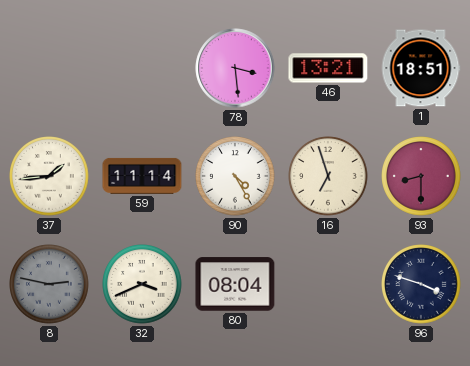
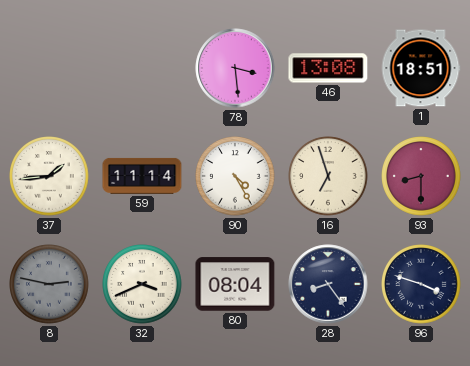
46: 13:21 -> 13:08
28: none -> 8:24
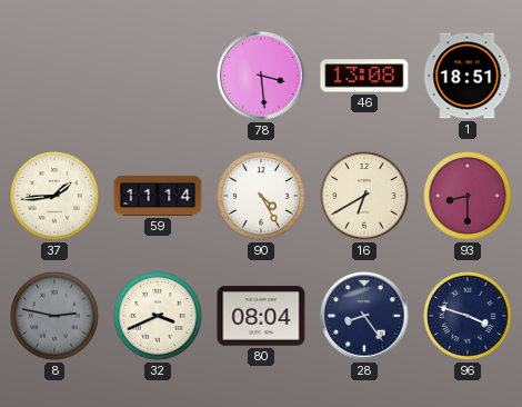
16: 6:57 -> 6:40
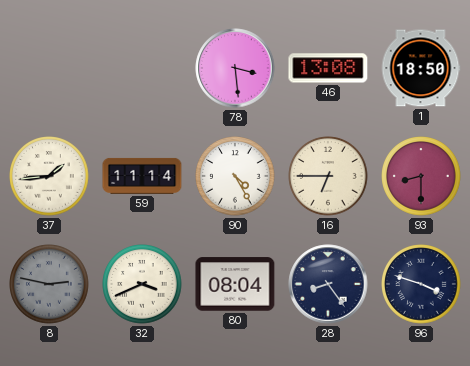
1: 18:51 -> 18:50
16: 6:40 -> 6:45
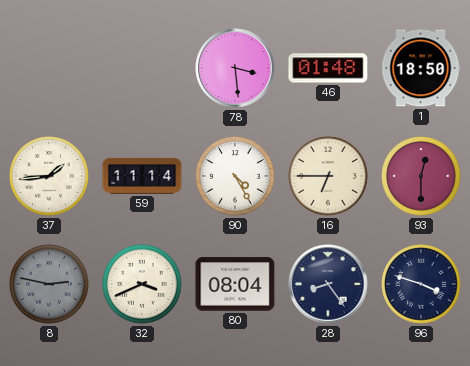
46: 13:08 -> 01:48
93: 8:30 -> 12:30
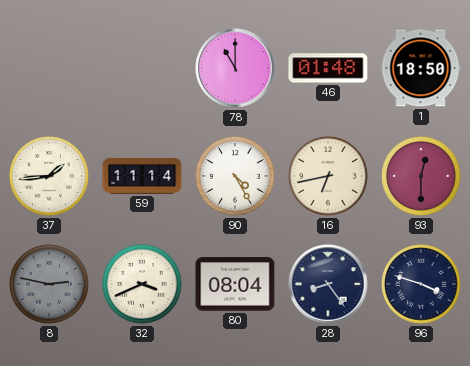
78: 3:29 -> 11:00
16: 6:45 -> 6:43
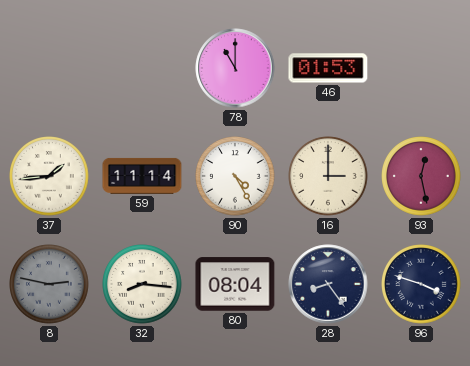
46: 01:48 -> 01:53
1: 18:50 -> none
16: 6:43 -> 3:00
93: 12:30 -> 12:28
32: 3:41 -> 8:16
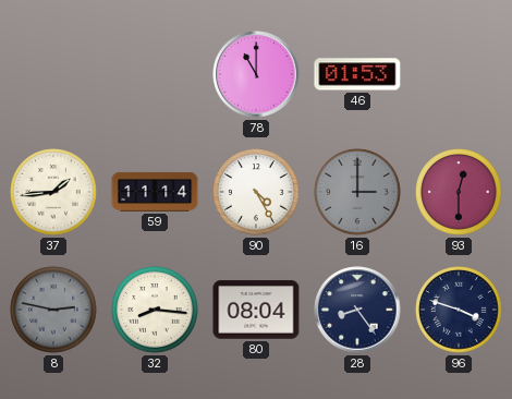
16 dial: cream -> grey
93: 12:28 -> 12:30
